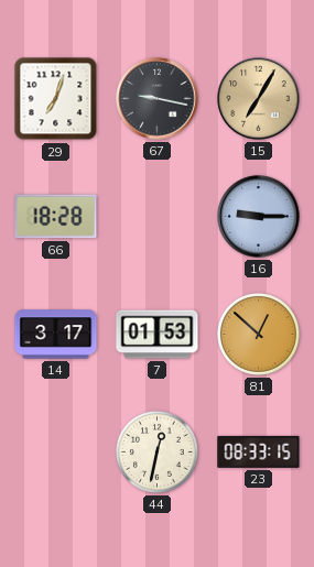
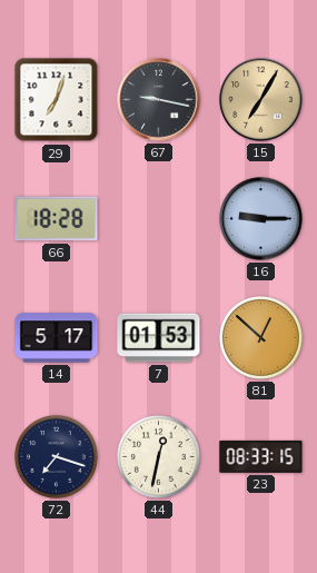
14: 3:17 -> 5:17
72: none -> 7:18
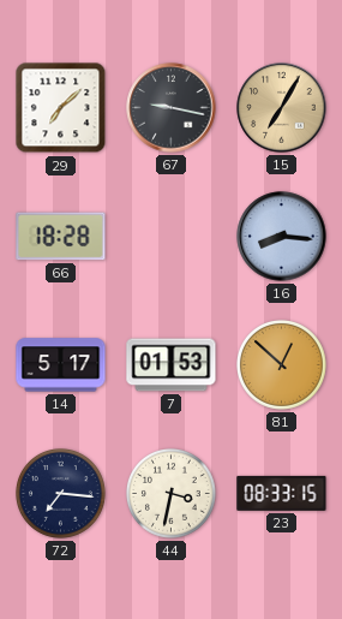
29: 7:03 -> 7:08
16: 9:15 -> 8:16
72: 7:18 -> 7:16
44: 12:32 -> 3:32
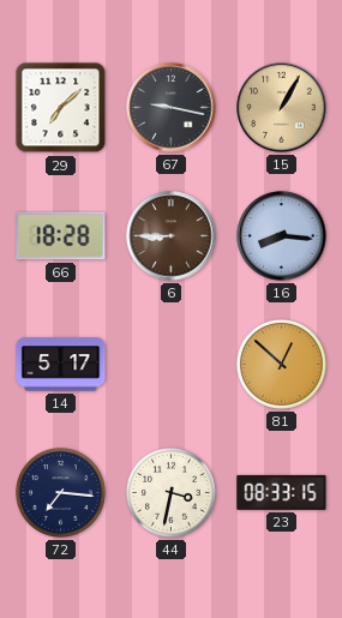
15: 7:05 -> 1:05
6: none -> 8:45
7: 01:53 -> none
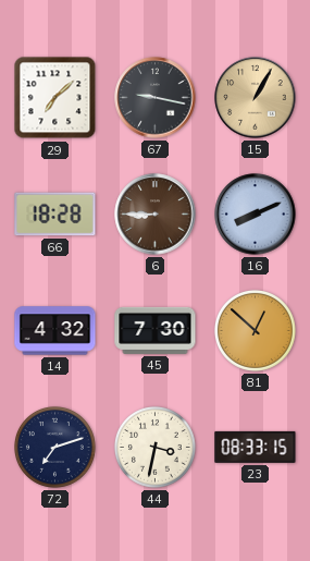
16: 8:16 -> 8:11
14: 5:17 -> 4:32
45: none -> 7:30
72: 7:16 -> 7:12
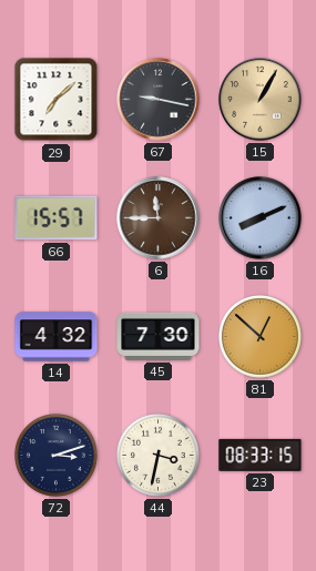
66: 18:28 -> 15:57
6: 8:45 -> 11:45
72: 7:12 -> 3:12
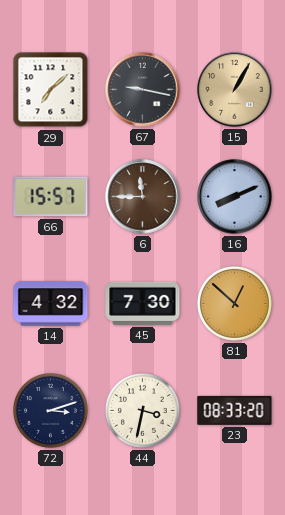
23: 08:33:15 -> 08:33:20
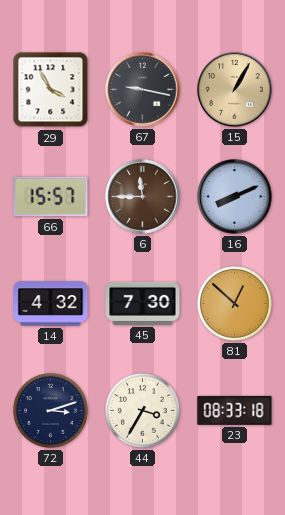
29: 7:08 -> 3:55
44: 3:32 -> 3:35
23: 08:33:20 -> 08:33:18
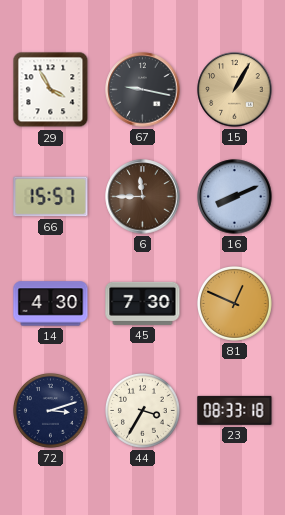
14: 4:32 -> 4:30
81: 12:52 -> 12:49
